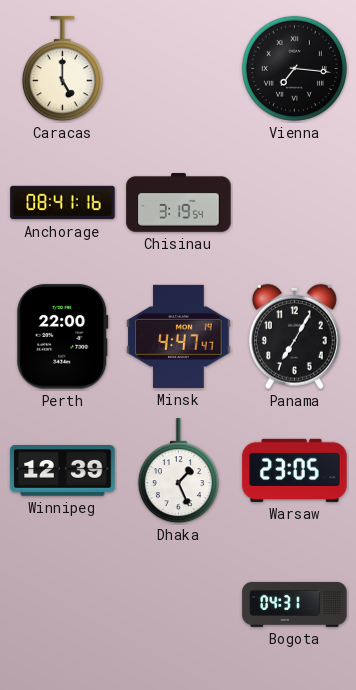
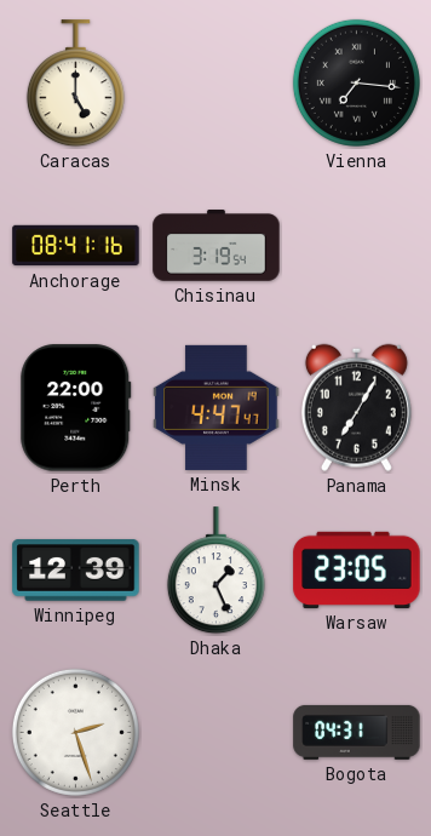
Seattle: none -> 2:27
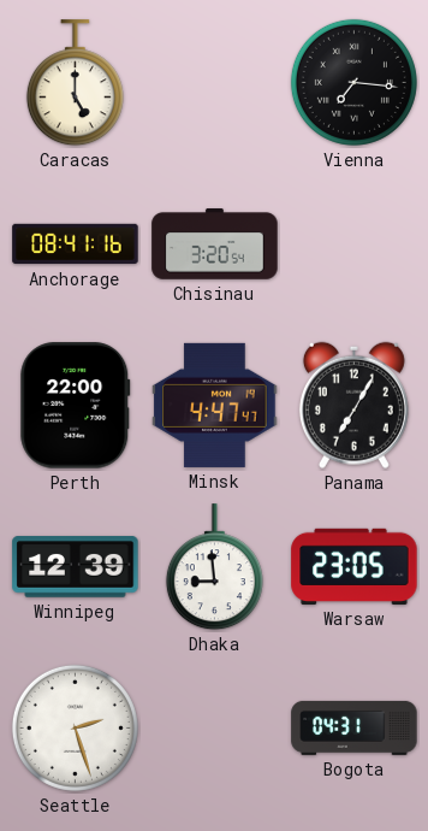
Chisinau: 3:19 -> 3:20
Dhaka: 1:26 -> 8:59
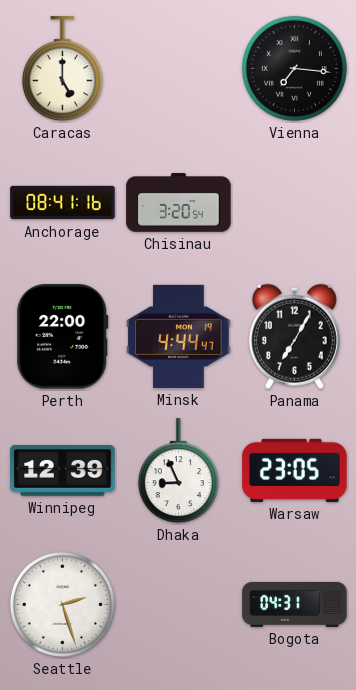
Minsk: 4:47 -> 4:44
Dhaka: 8:59 -> 8:56
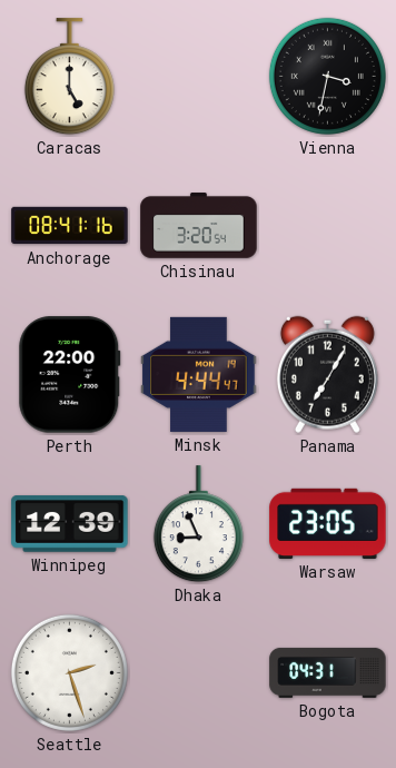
Vienna: 7:16 -> 3:32
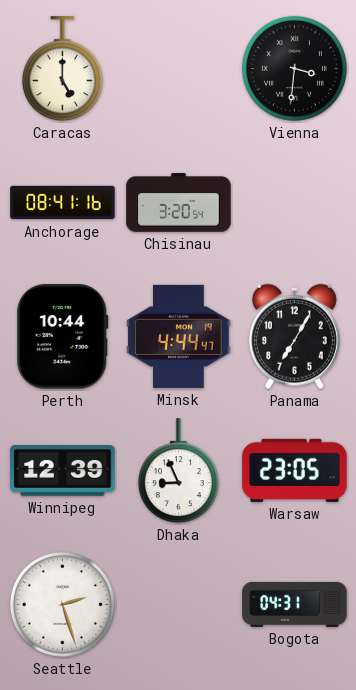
Vienna: 3:32 -> 3:31
Perth: 22:00 -> 10:44
